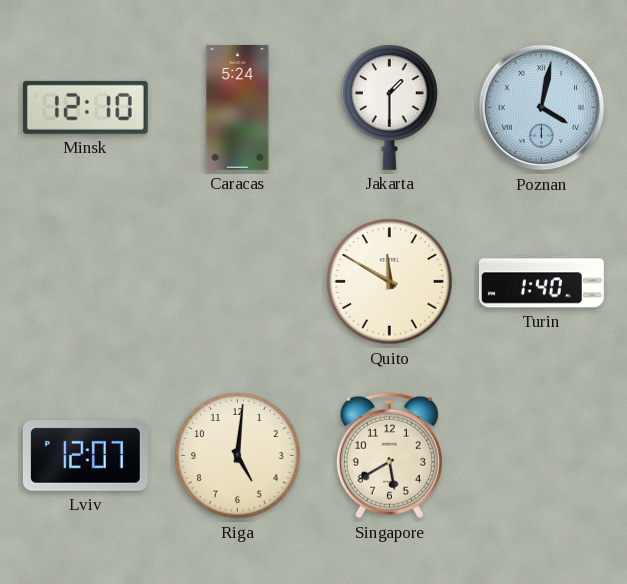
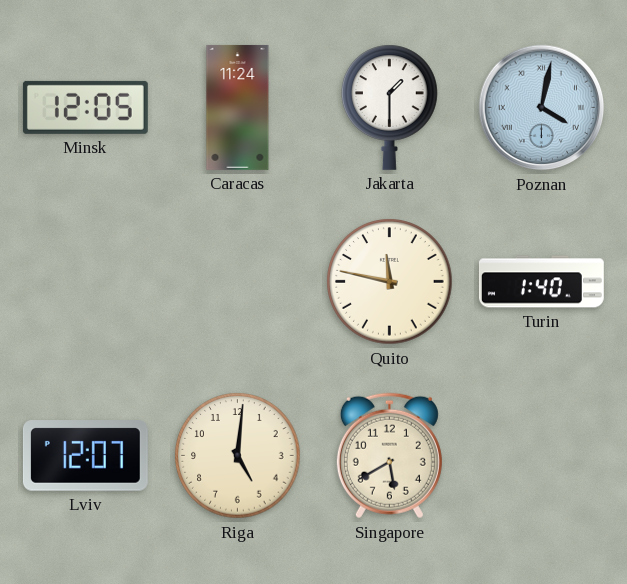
Minsk: 12:10 -> 12:05
Caracas: 5:24 -> 11:24
Quito: 11:50 -> 11:47
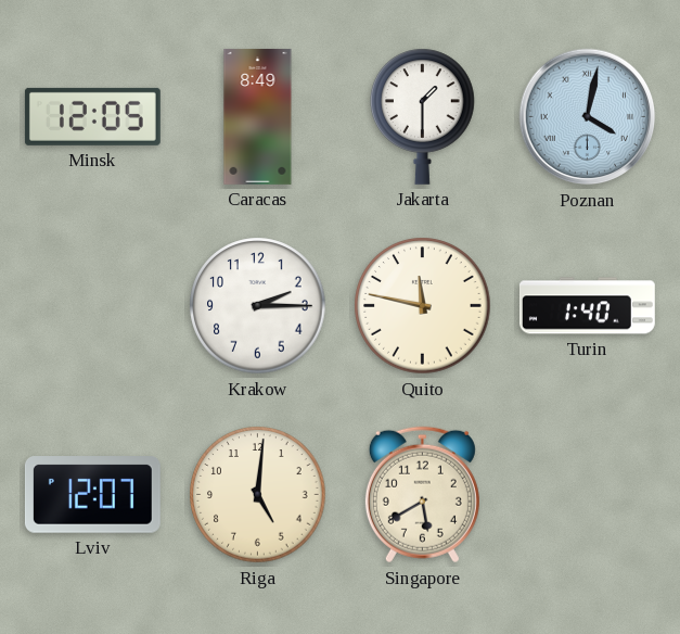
Caracas: 11:24 -> 8:49
Krakow: none -> 2:15
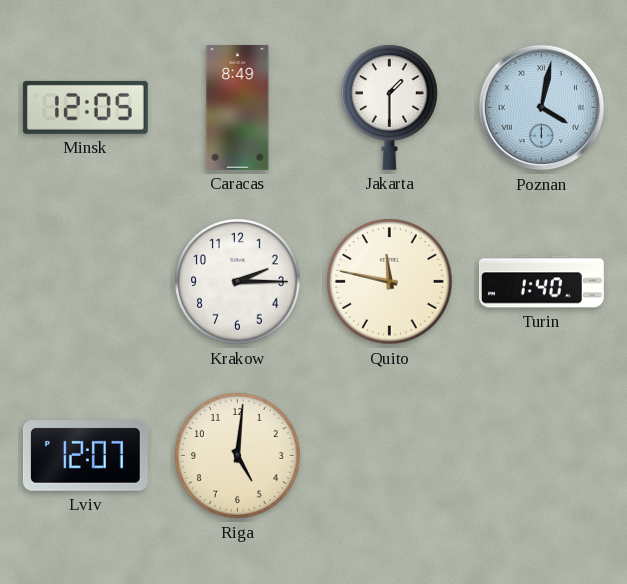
Singapore: 5:40 -> none
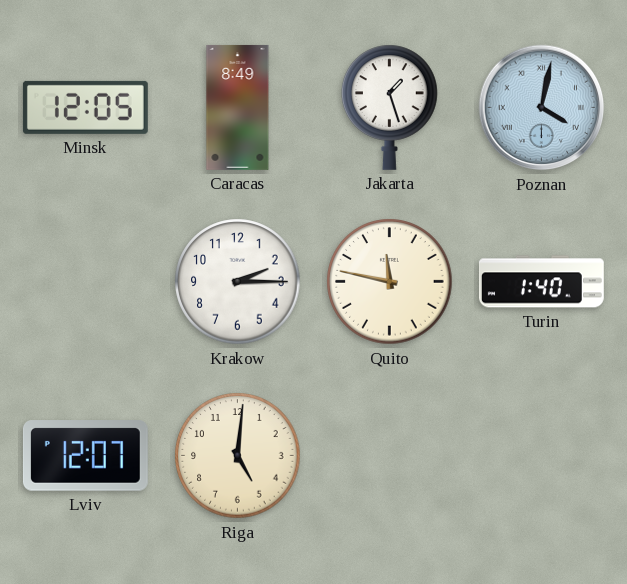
Jakarta: 1:30 -> 1:27
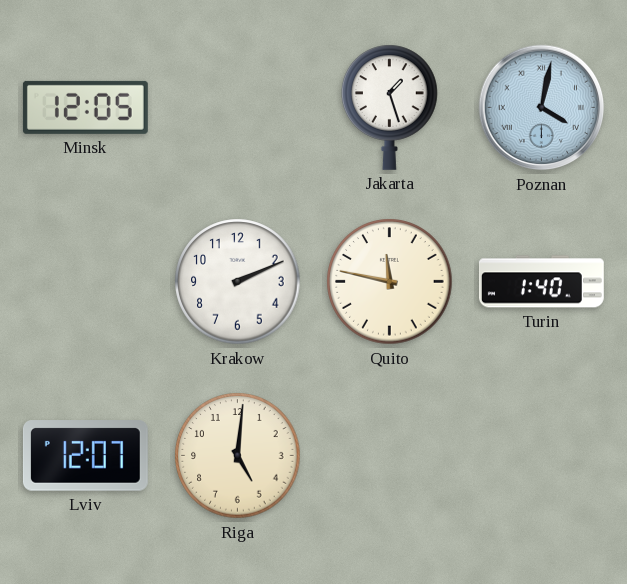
Caracas: 8:49 -> none
Krakow: 2:15 -> 2:11
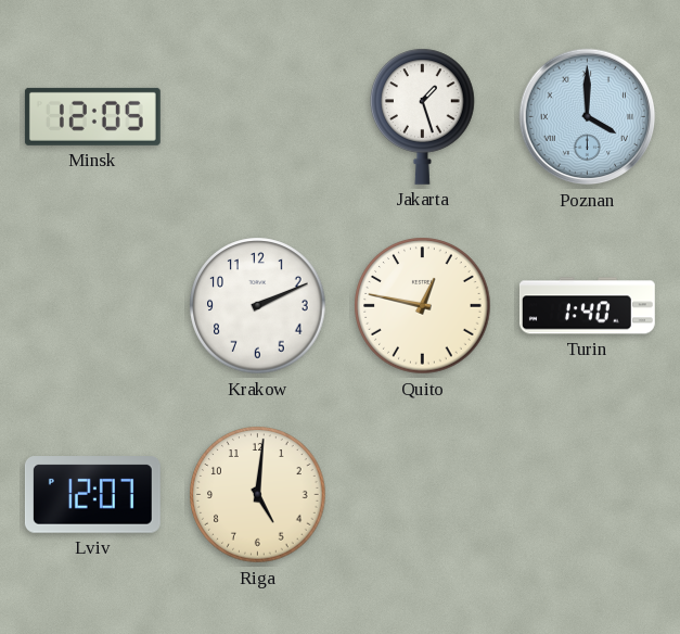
Poznan: 4:02 -> 4:00
Quito: 11:47 -> 12:47
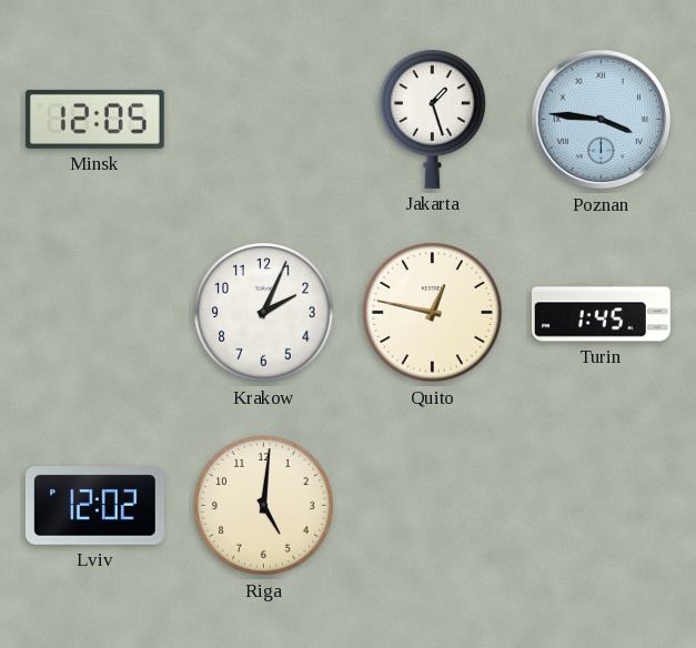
Poznan: 4:00 -> 3:46
Krakow: 2:11 -> 2:04
Turin: 1:40 -> 1:45
Lviv: 12:07 -> 12:02
